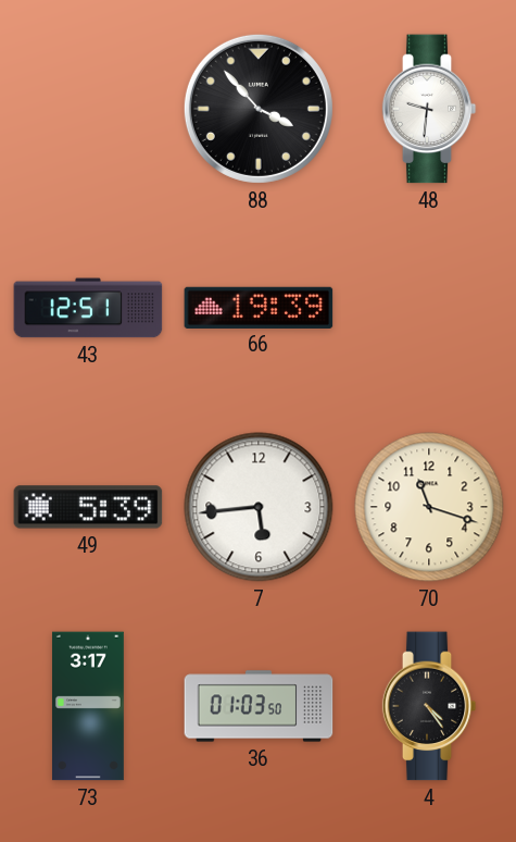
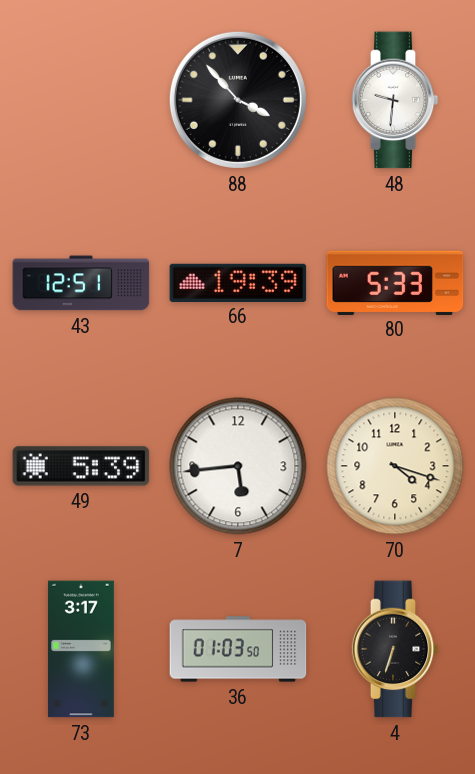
80: none -> 5:33
70: 11:18 -> 4:18
4: 4:24 -> 6:33
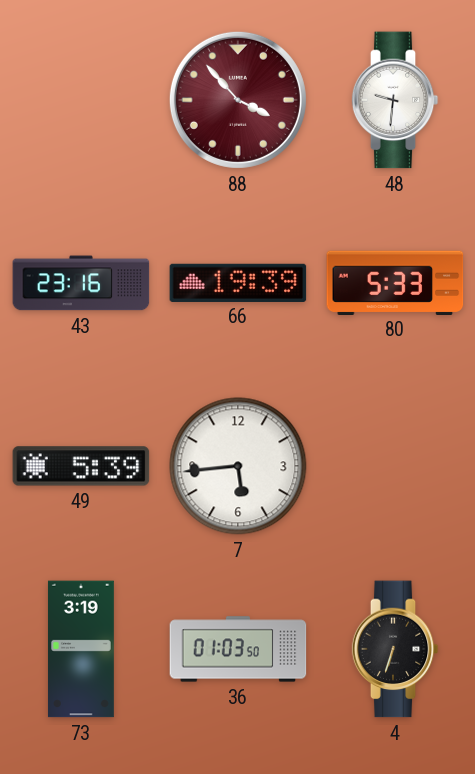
88 dial: black -> burgundy
43: 12:51 -> 23:16
70: 4:18 -> none
73: 3:17 -> 3:19
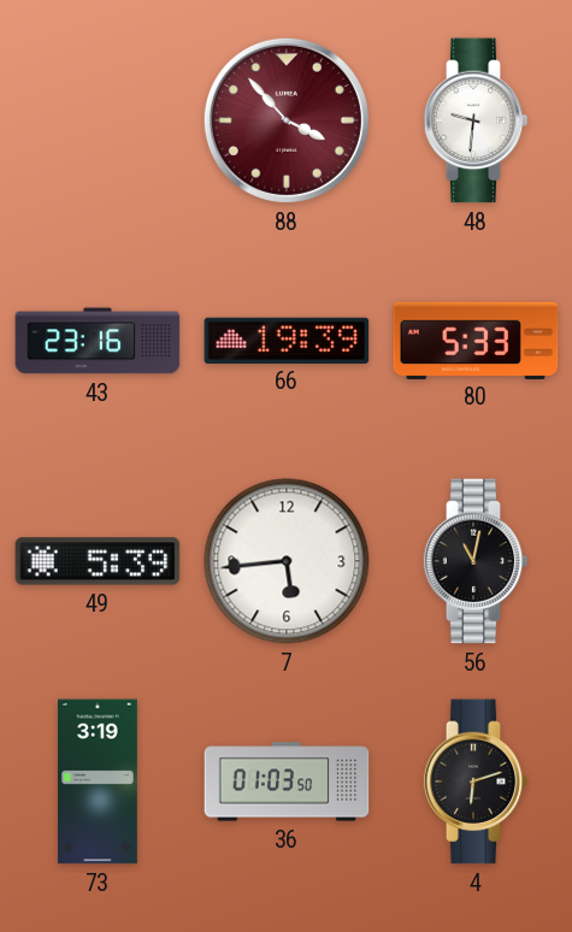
56: none -> 11:02
4: 6:33 -> 6:12
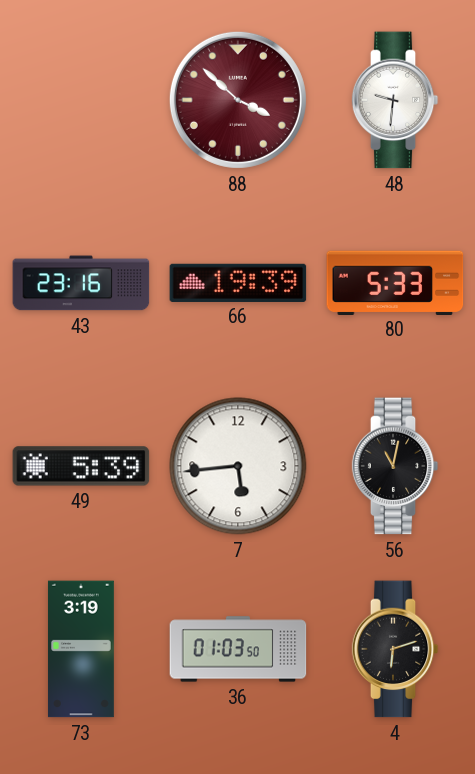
88: 3:53 -> 3:52
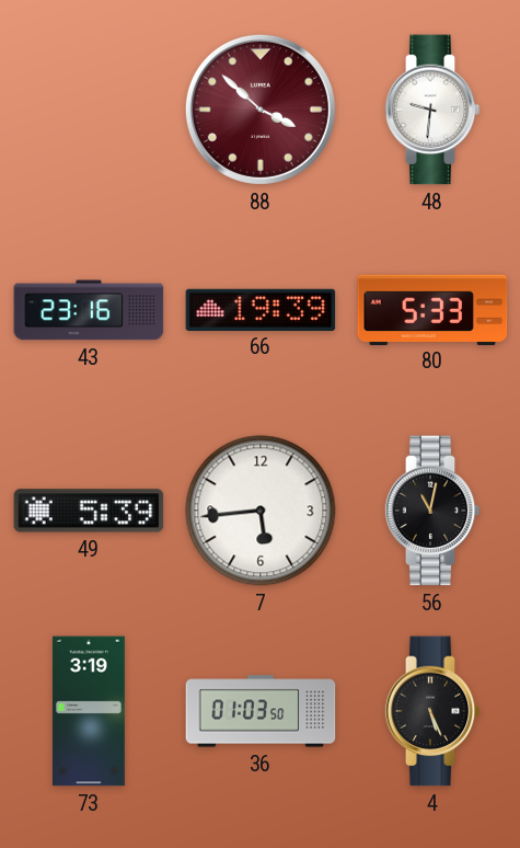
4: 6:12 -> 5:26
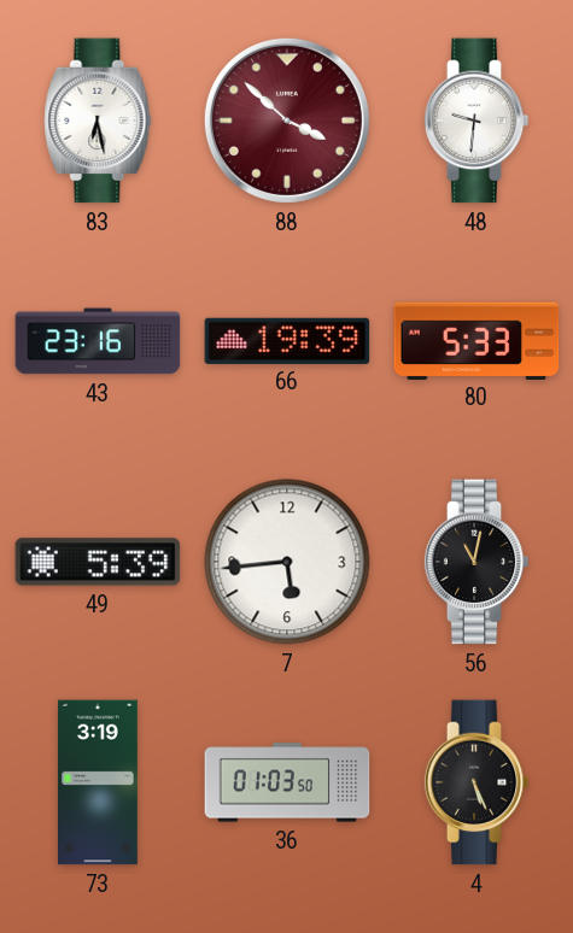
83: none -> 6:28
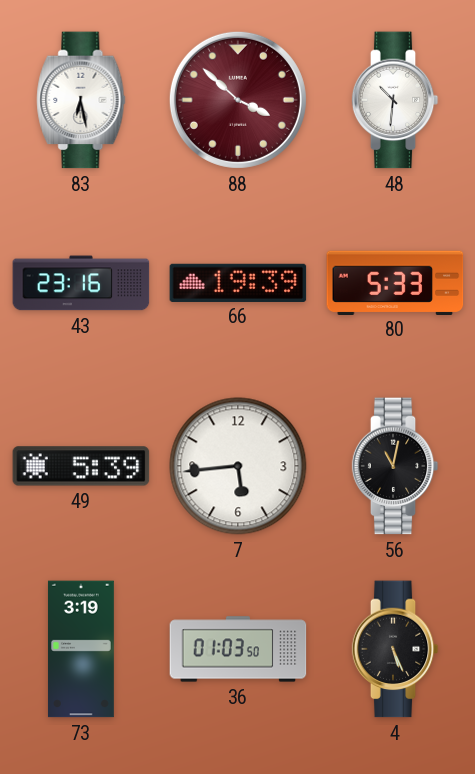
48: 9:31 -> 10:31
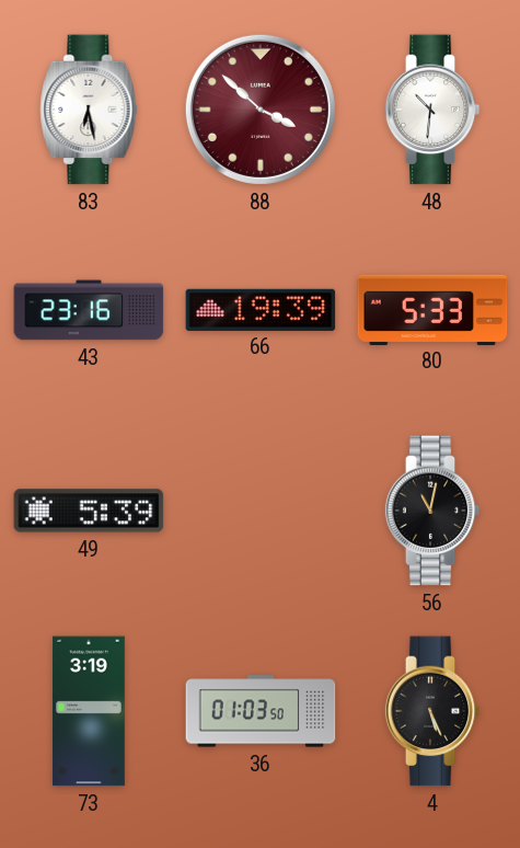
7: 5:44 -> none
